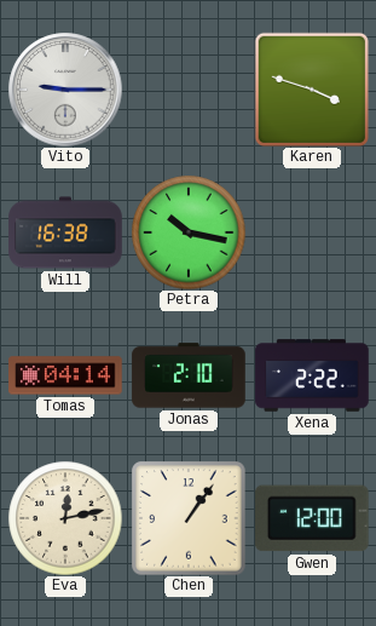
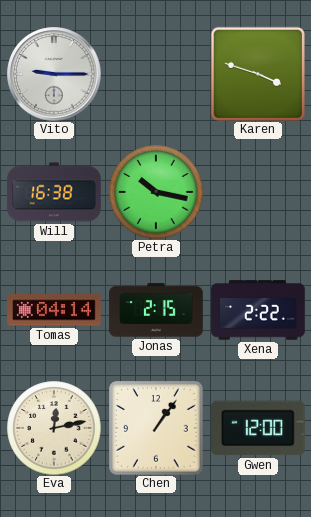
Jonas: 2:10 -> 2:15
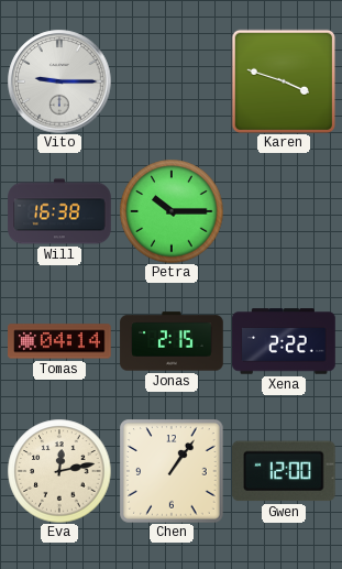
Petra: 10:17 -> 10:15
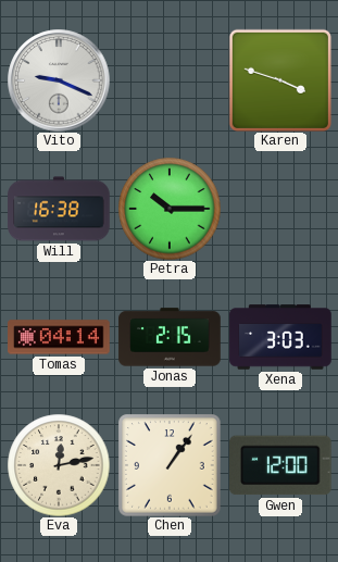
Vito: 9:15 -> 9:19
Xena: 2:22 -> 3:03
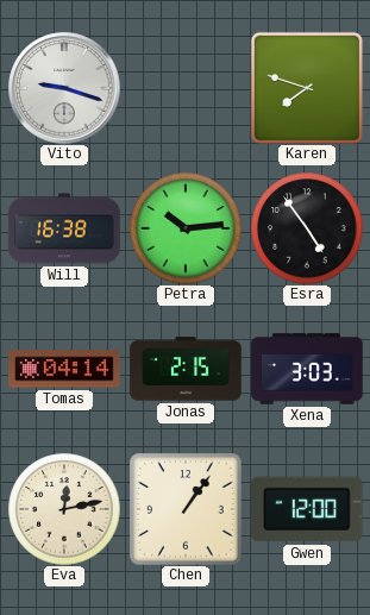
Vito: 9:19 -> 9:18
Karen: 3:48 -> 7:48
Petra: 10:15 -> 10:14
Esra: none -> 4:54
